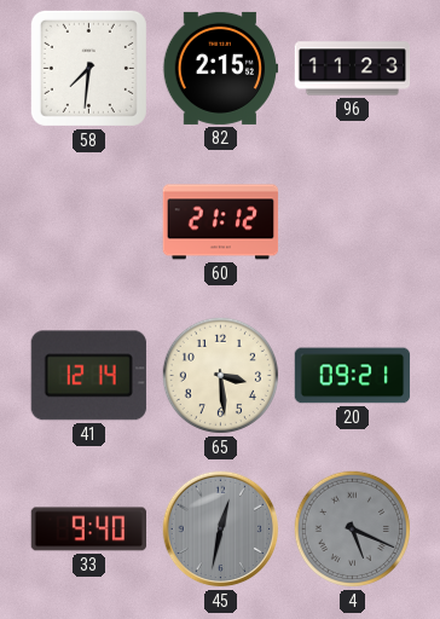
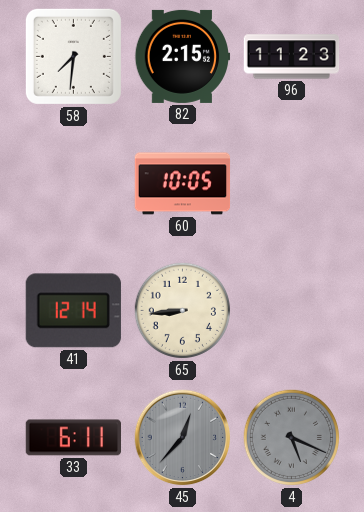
60: 21:12 -> 10:05
65: 3:29 -> 8:44
20: 09:21 -> none
33: 9:40 -> 6:11
45: 12:32 -> 12:37
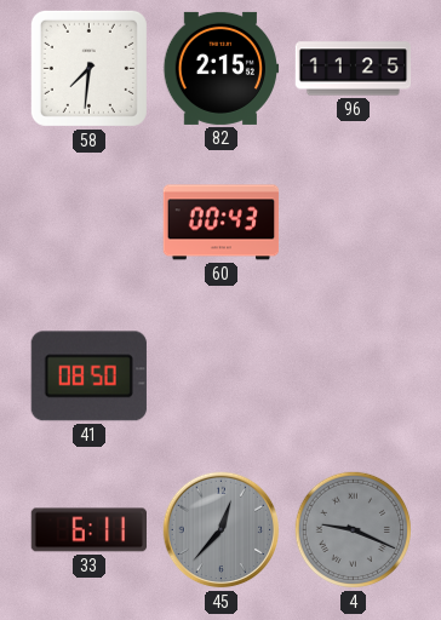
96: 11:23 -> 11:25
60: 10:05 -> 00:43
41: 12:14 -> 08:50
65: 8:44 -> none
4: 5:19 -> 9:19
